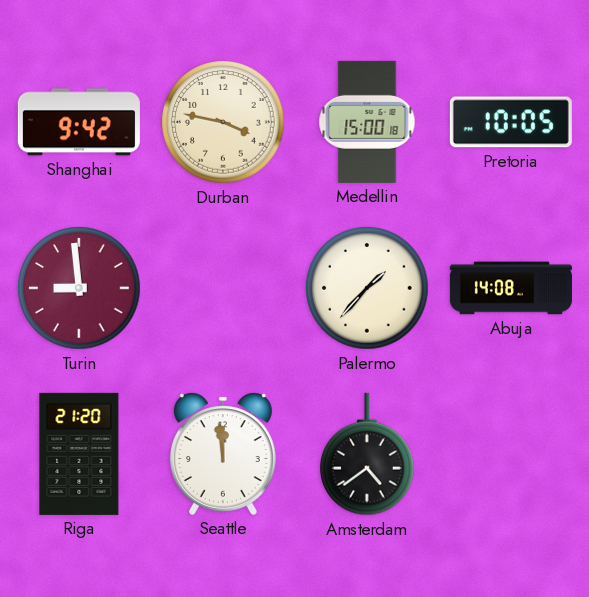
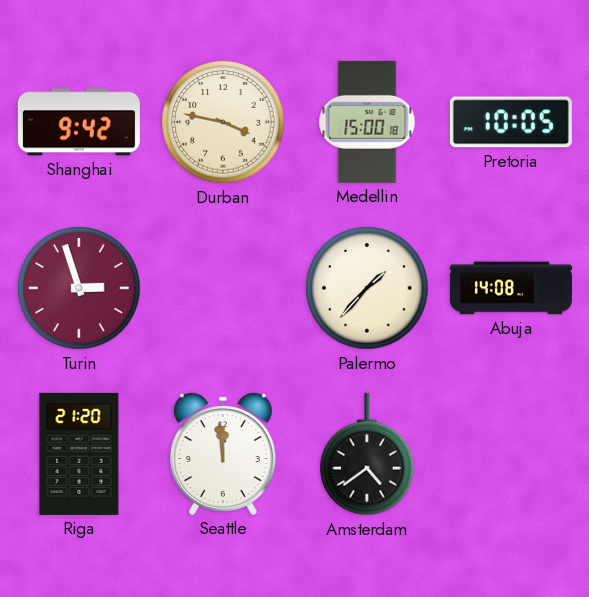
Turin: 8:59 -> 2:57
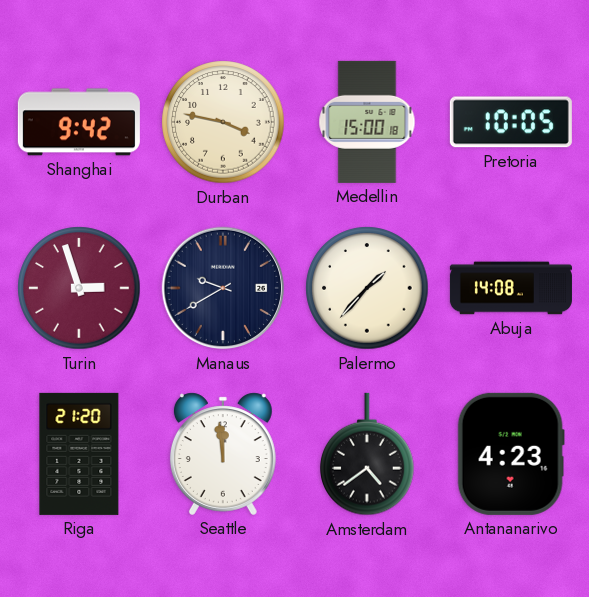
Manaus: none -> 9:40
Antananarivo: none -> 4:23
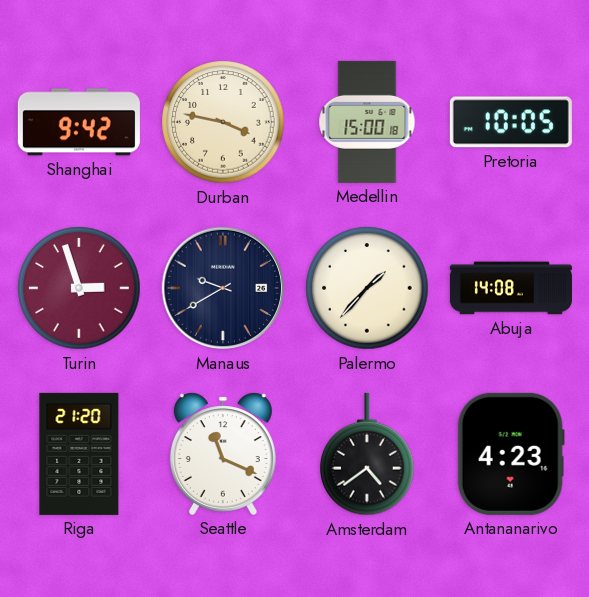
Seattle: 11:59 -> 11:19
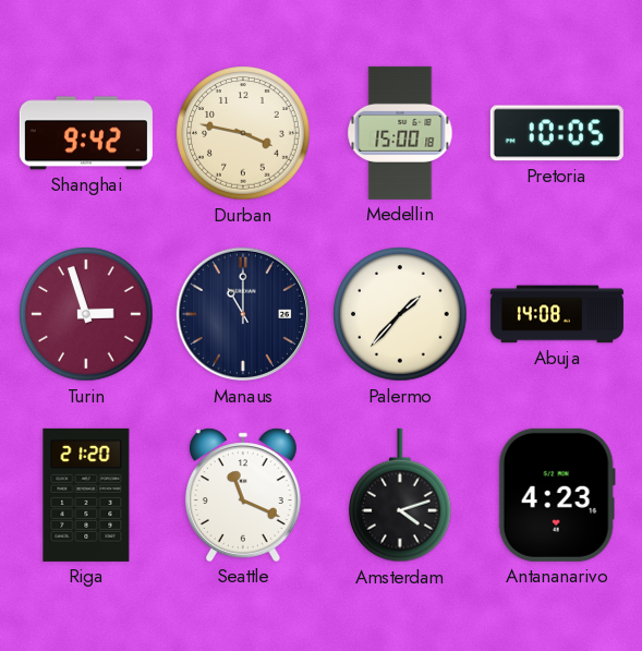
Manaus: 9:40 -> 11:00
Amsterdam: 4:39 -> 4:12
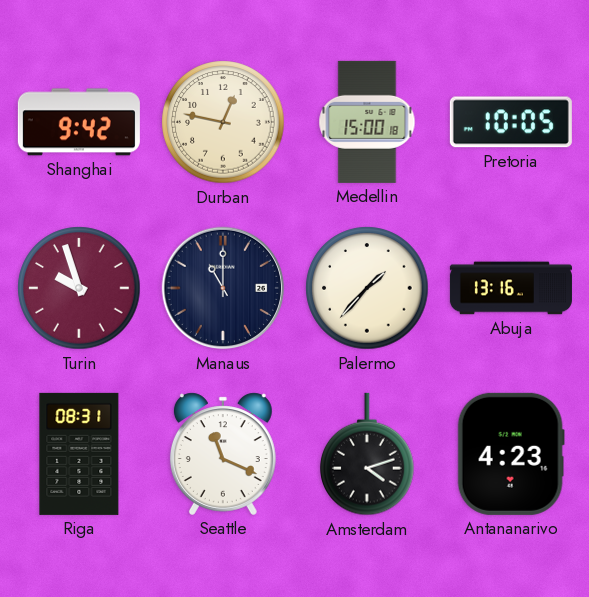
Durban: 3:47 -> 12:47
Turin: 2:57 -> 9:57
Abuja: 14:08 -> 13:16
Riga: 21:20 -> 08:31
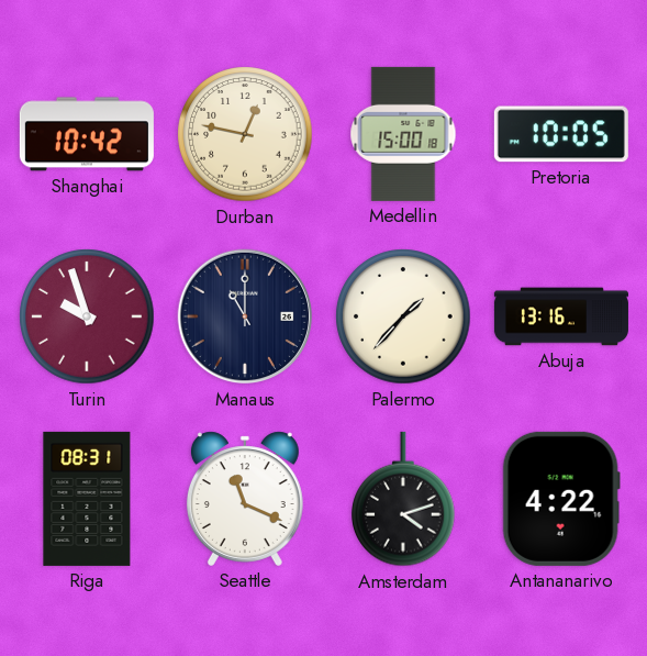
Shanghai: 9:42 -> 10:42
Antananarivo: 4:23 -> 4:22
